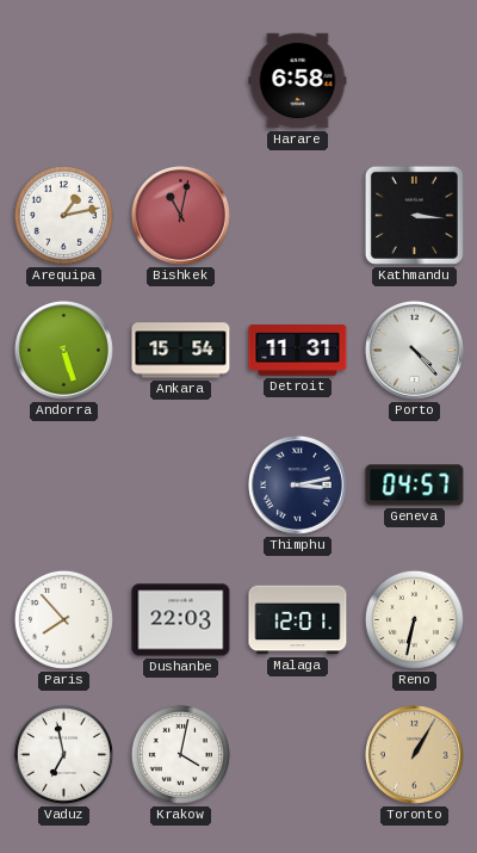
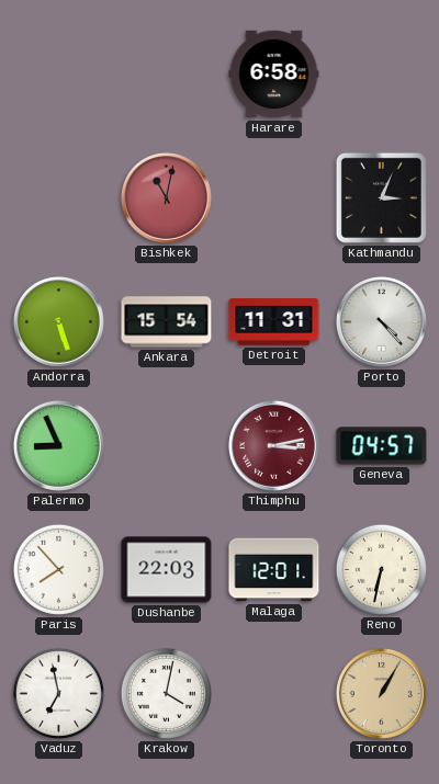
Arequipa: 1:13 -> none
Kathmandu: 3:16 -> 3:04
Palermo: none -> 8:56
Thimphu dial: navy -> burgundy
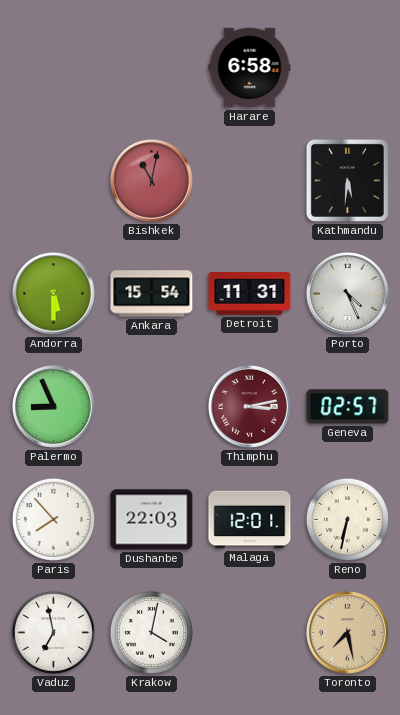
Kathmandu: 3:04 -> 5:31
Andorra: 5:27 -> 5:30
Porto: 4:23 -> 4:26
Geneva: 04:57 -> 02:57
Toronto: 1:05 -> 7:28
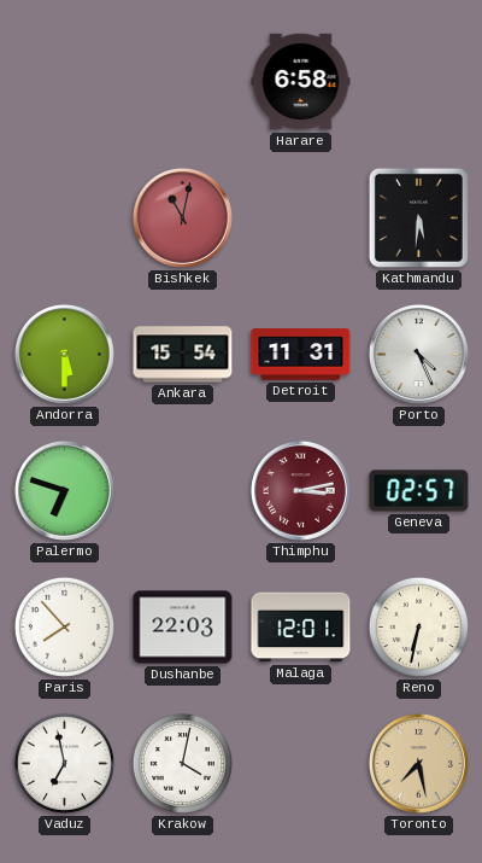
Palermo: 8:56 -> 6:48
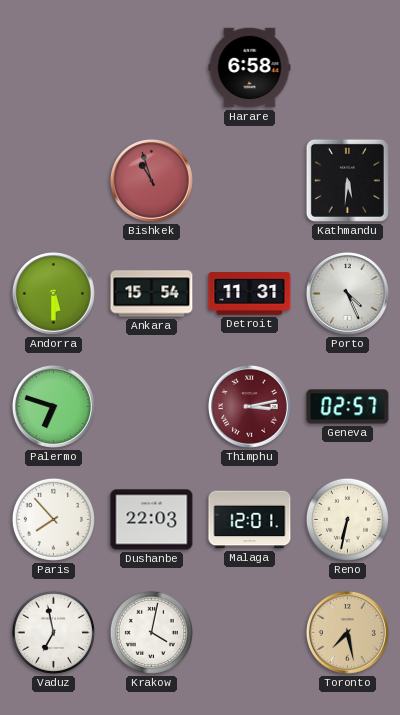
Bishkek: 11:02 -> 10:57
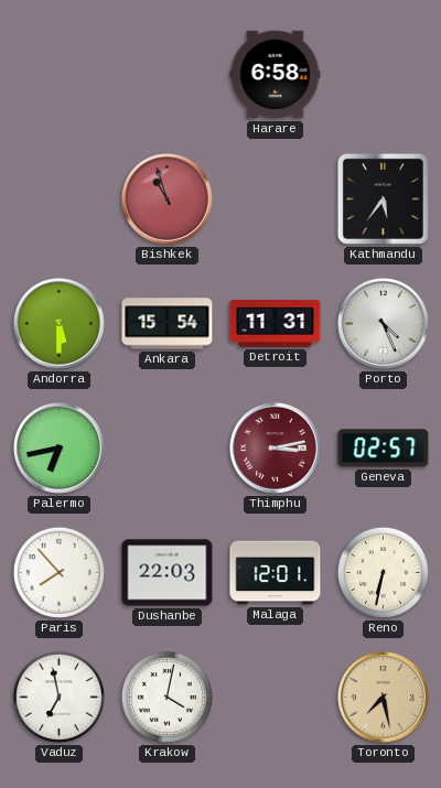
Kathmandu: 5:31 -> 5:36
Palermo: 6:48 -> 6:43
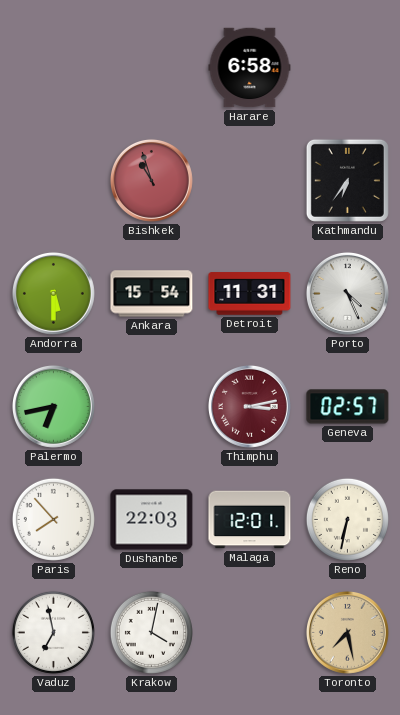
Kathmandu: 5:36 -> 6:36
